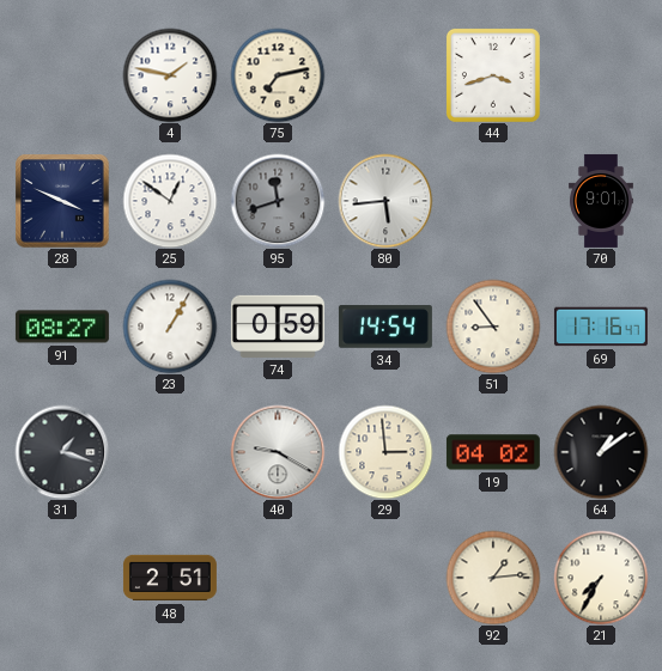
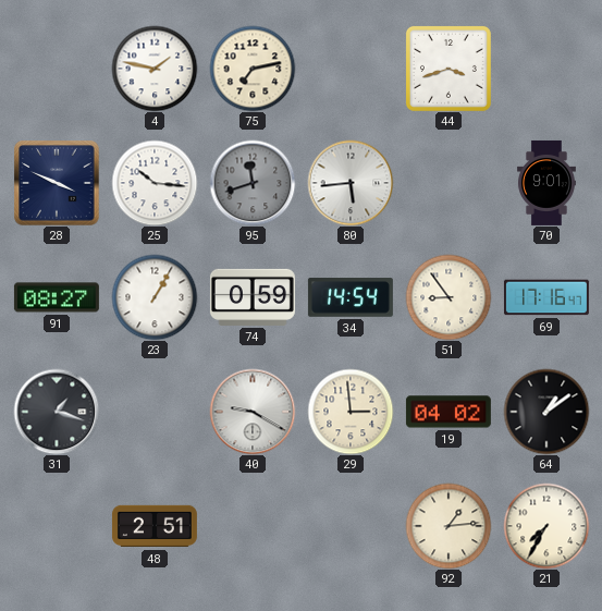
25: 12:51 -> 10:16
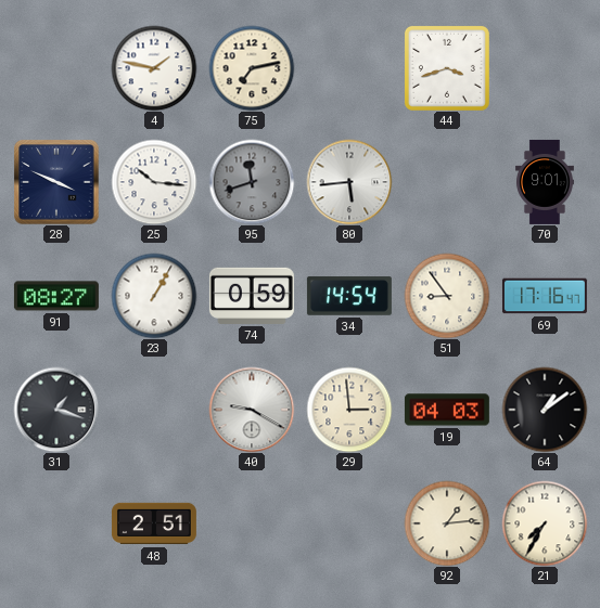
19: 04:02 -> 04:03
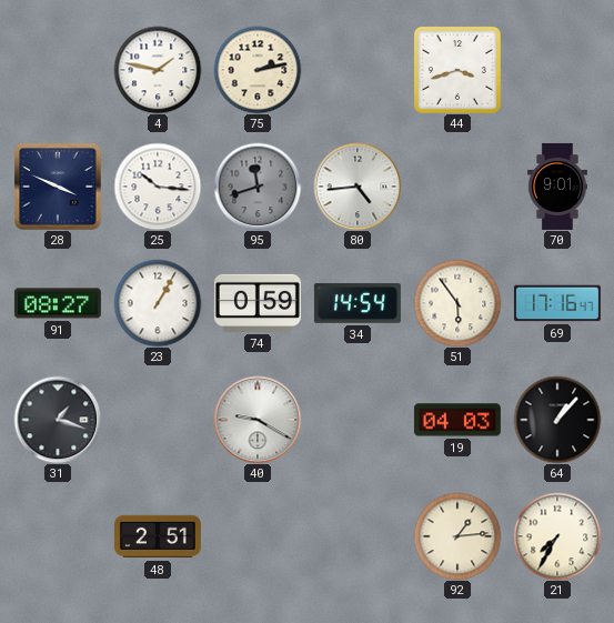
75: 7:13 -> 2:13
80: 5:44 -> 4:44
51: 8:54 -> 5:54
29: 2:59 -> none
64: 1:09 -> 1:07
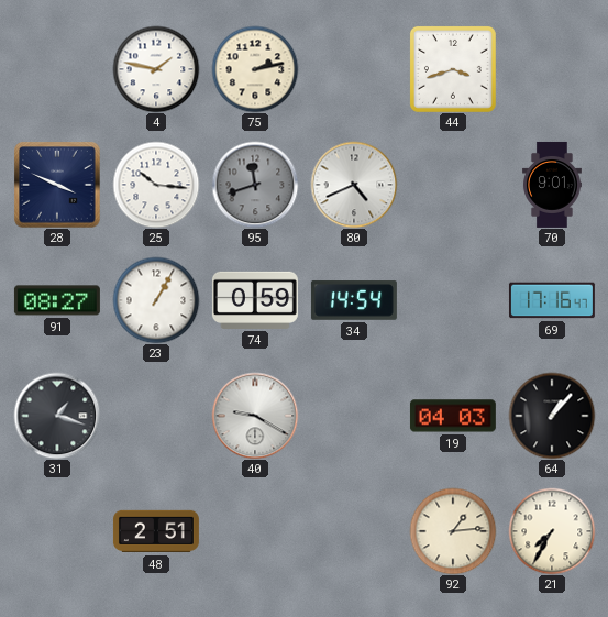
80: 4:44 -> 4:41
51: 5:54 -> none
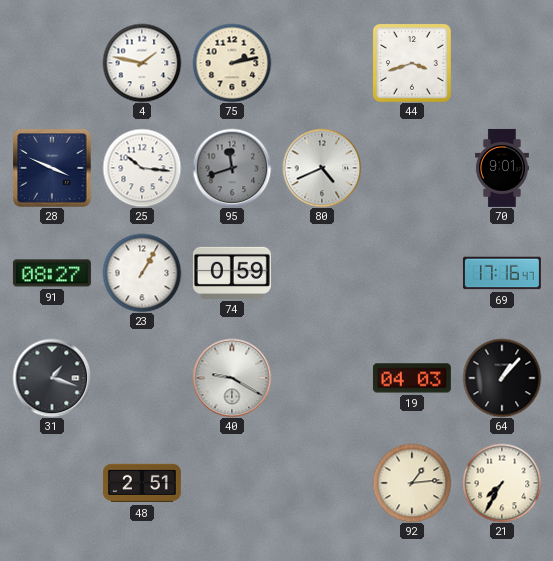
34: 14:54 -> none
